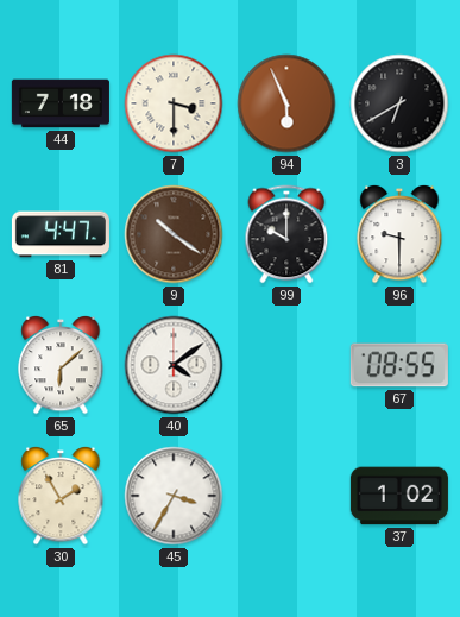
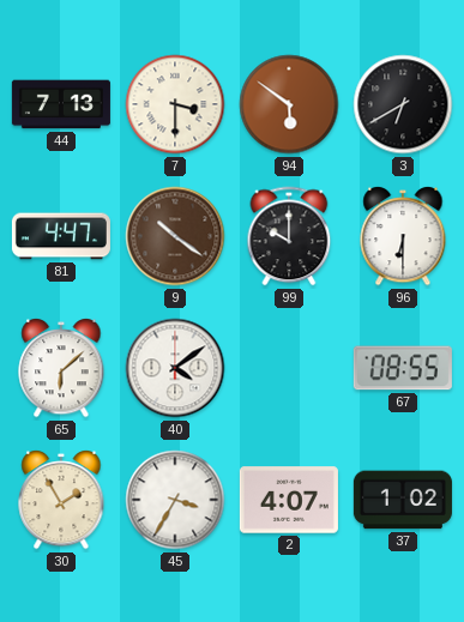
44: 7:18 -> 7:13
94: 5:56 -> 5:51
96: 9:30 -> 6:30
2: none -> 4:07
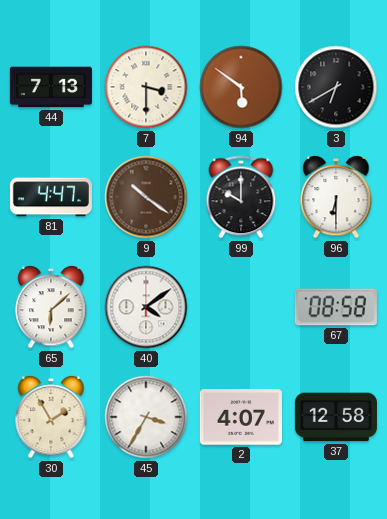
67: 08:55 -> 08:58
37: 1:02 -> 12:58
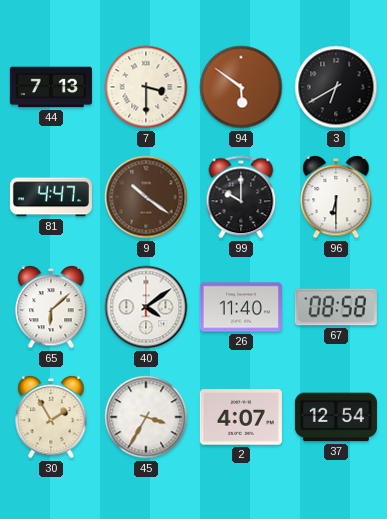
26: none -> 11:40
37: 12:58 -> 12:54
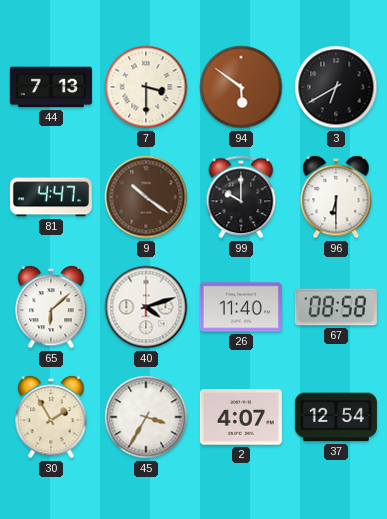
40: 4:09 -> 4:12
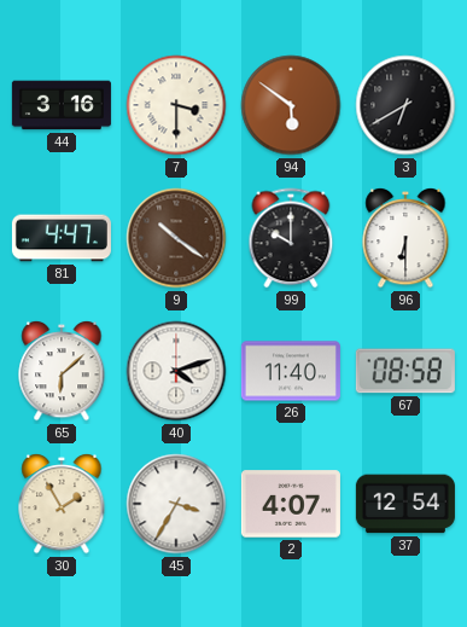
44: 7:13 -> 3:16
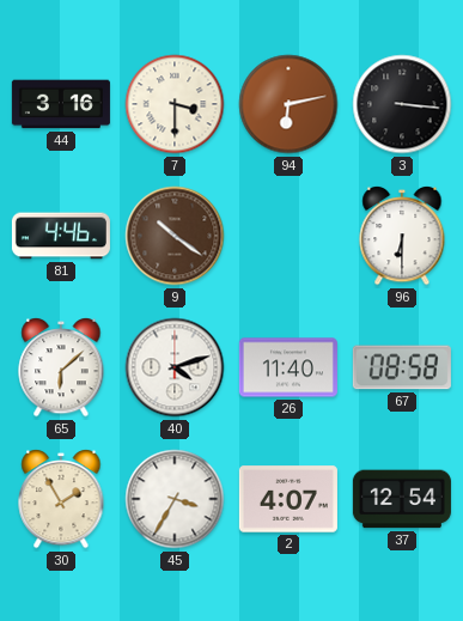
94: 5:51 -> 6:13
3: 6:40 -> 3:16
81: 4:47 -> 4:46
99: 10:00 -> none
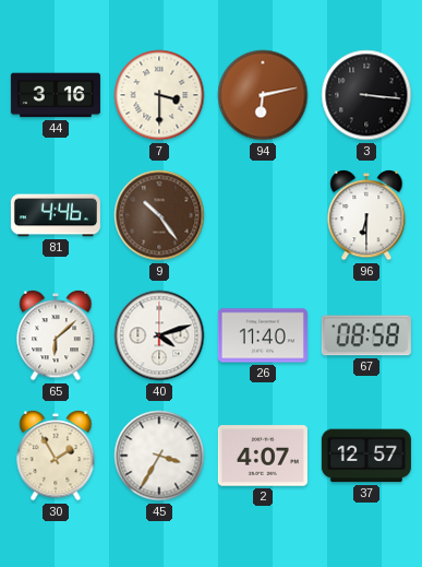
9: 10:21 -> 10:24
37: 12:54 -> 12:57
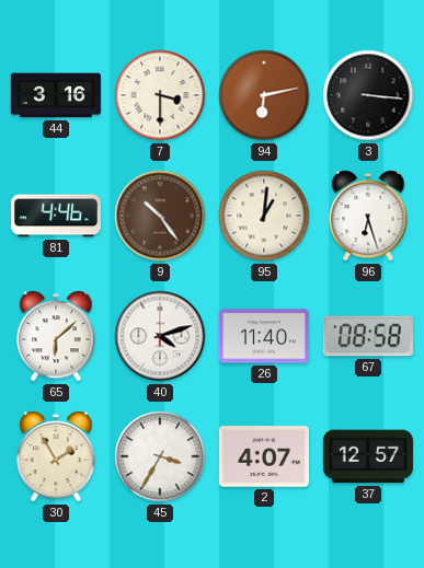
95: none -> 1:01
96: 6:30 -> 6:27
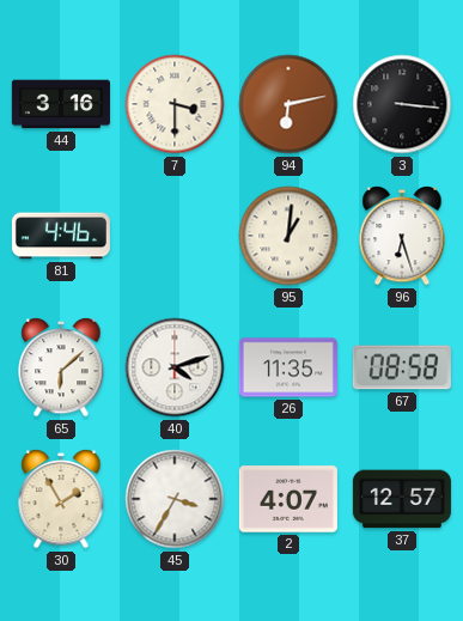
9: 10:24 -> none
26: 11:40 -> 11:35
